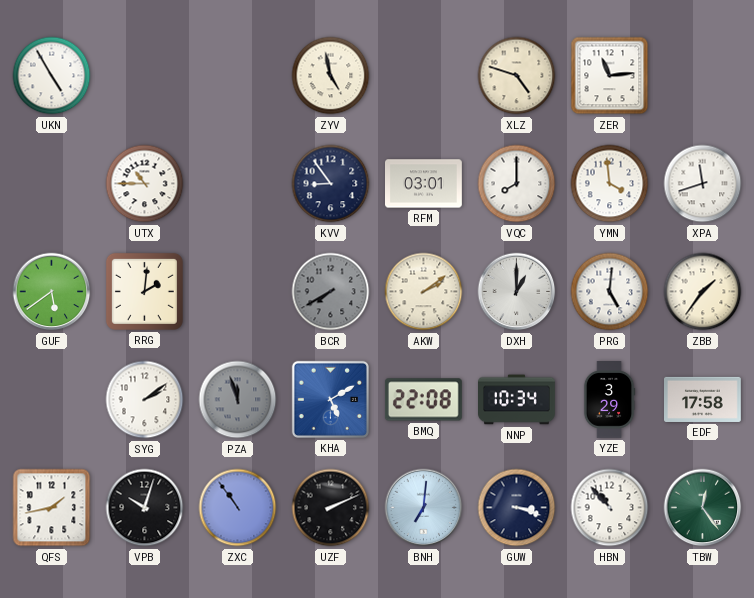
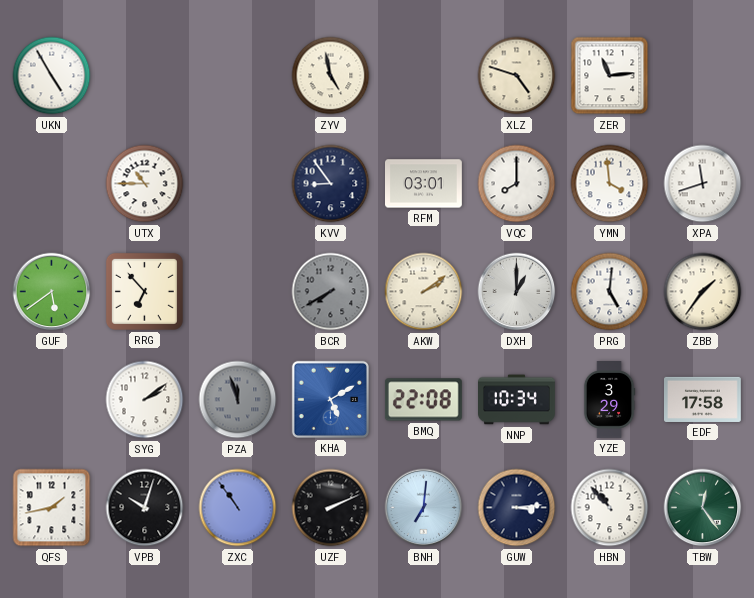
RRG: 2:01 -> 6:53
GUW: 3:18 -> 3:14
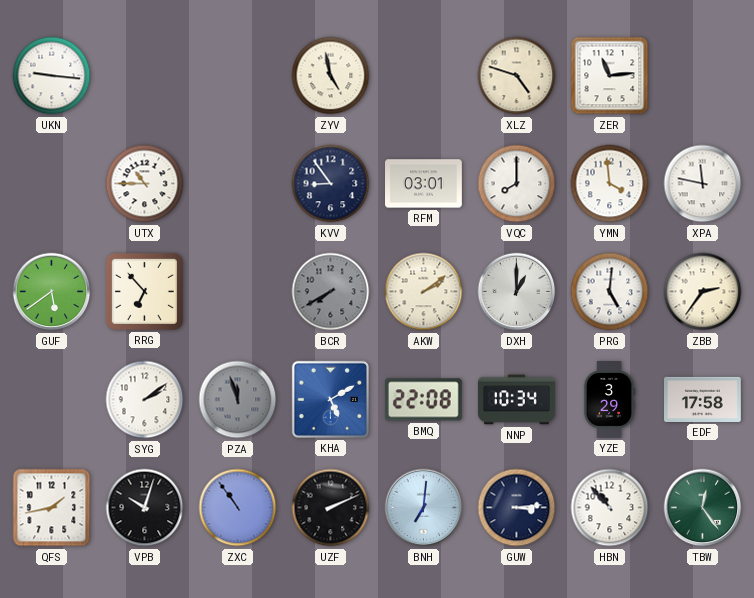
UKN: 4:55 -> 9:16
XPA: 11:42 -> 11:47
ZBB: 1:36 -> 2:36
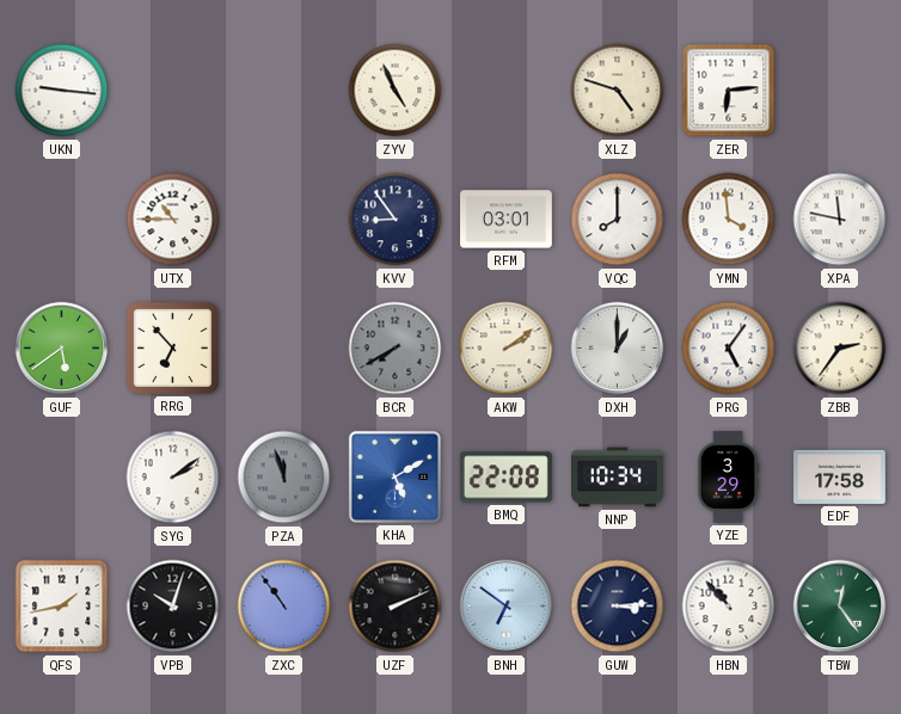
ZYV: 4:58 -> 4:56
ZER: 11:14 -> 6:14
PRG: 5:01 -> 5:06
BNH: 7:01 -> 6:51
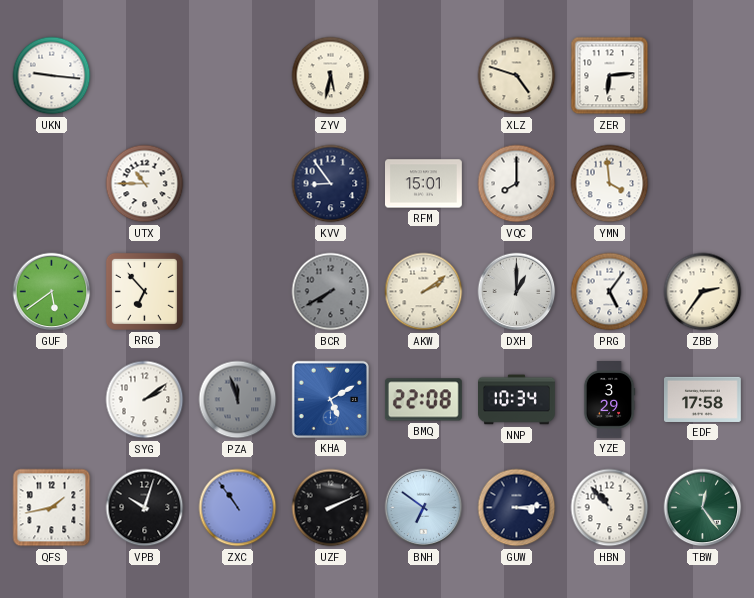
ZYV: 4:56 -> 5:32
RFM: 03:01 -> 15:01
XPA: 11:47 -> none
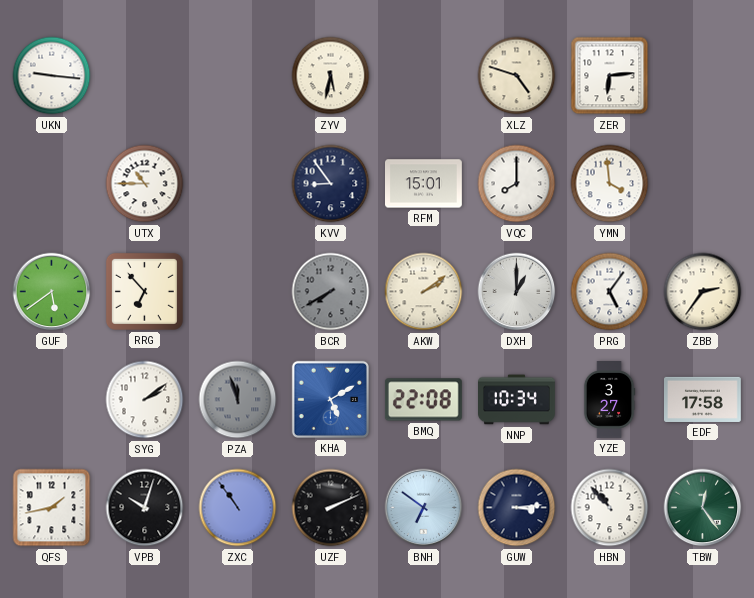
YZE: 3:29 -> 3:27
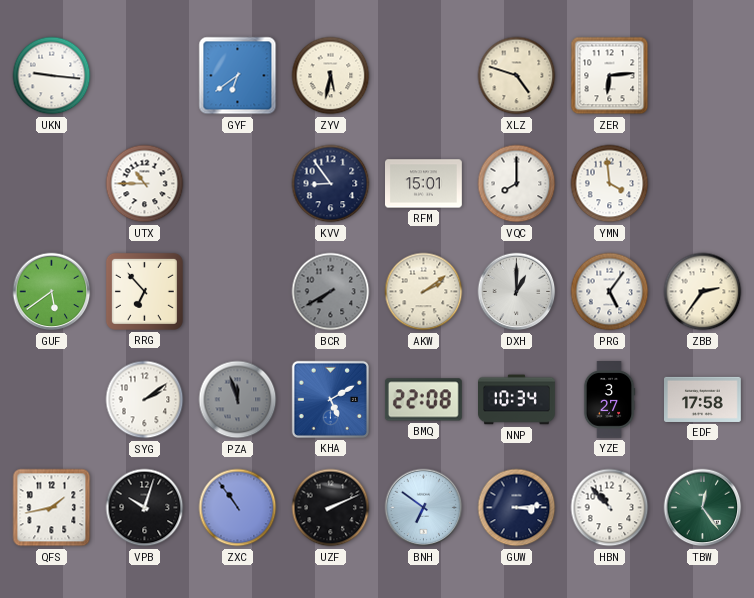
GYF: none -> 6:39
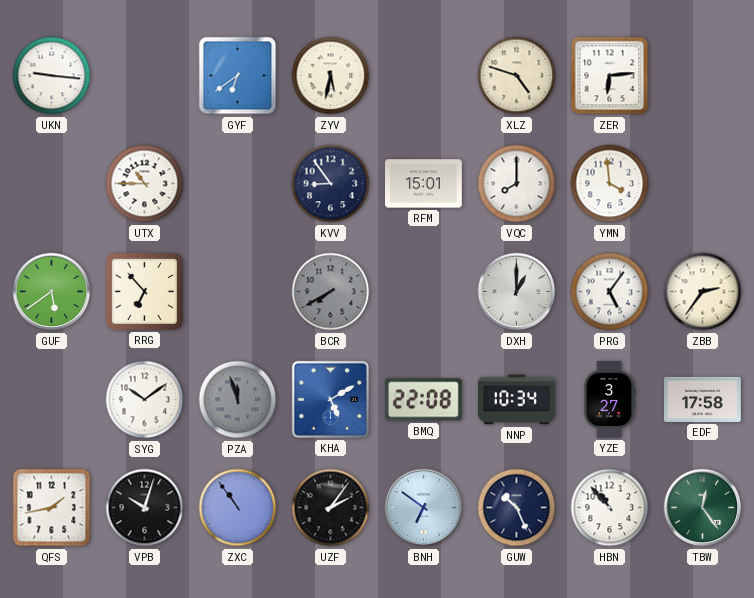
AKW: 2:09 -> none
SYG: 2:09 -> 10:09
UZF: 2:11 -> 2:06
GUW: 3:14 -> 10:26
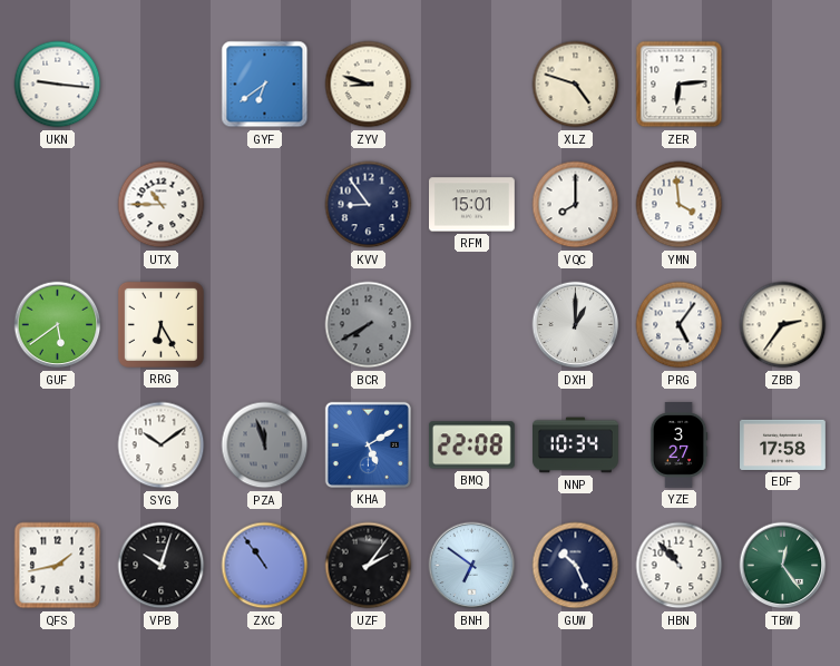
ZYV: 5:32 -> 8:48
RRG: 6:53 -> 6:25
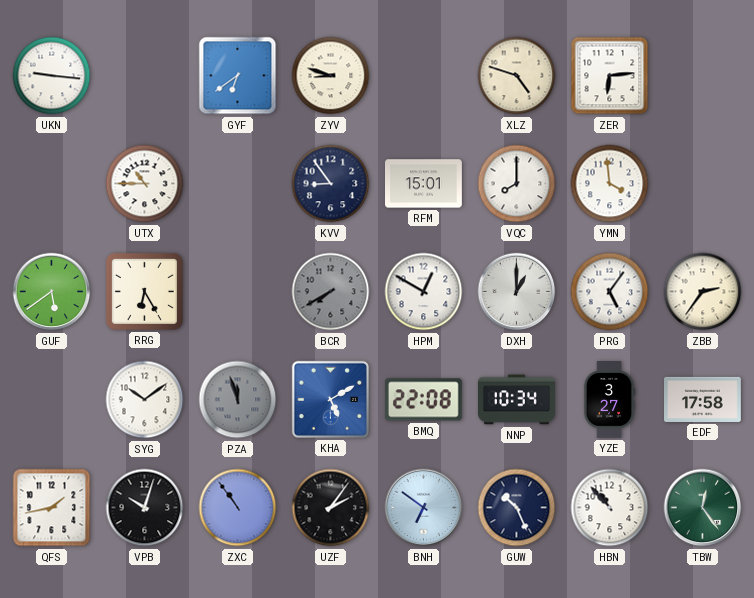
HPM: none -> 12:50
